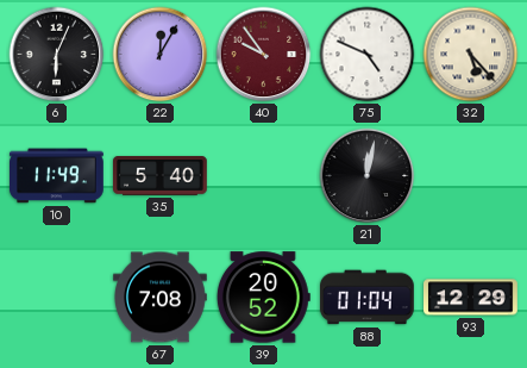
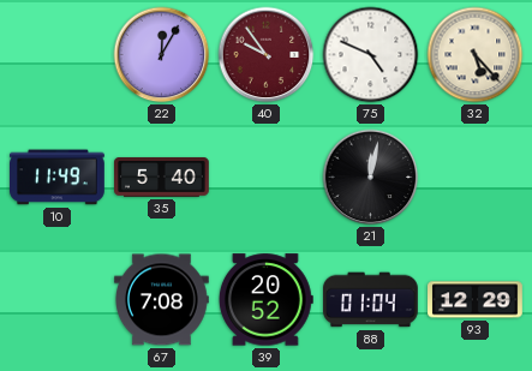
6: 6:04 -> none
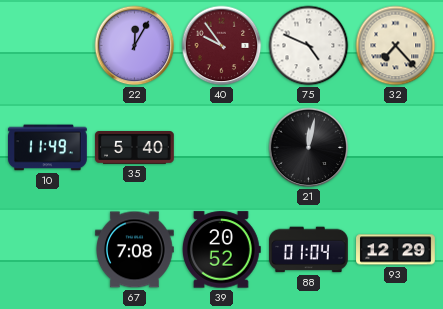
32: 5:23 -> 7:23
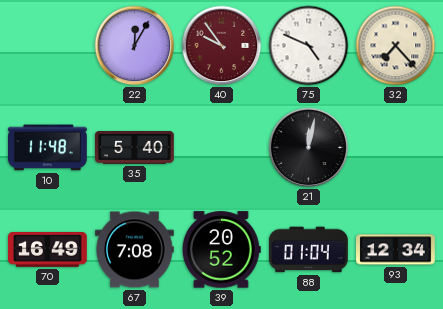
10: 11:49 -> 11:48
70: none -> 16:49
93: 12:29 -> 12:34
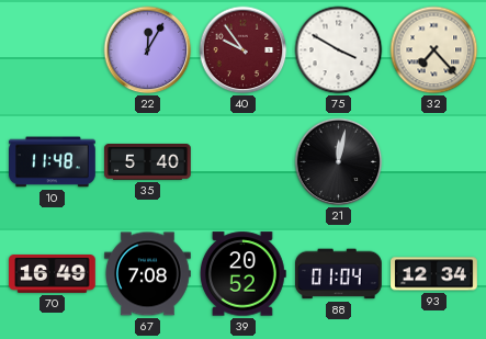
75: 4:49 -> 3:50
